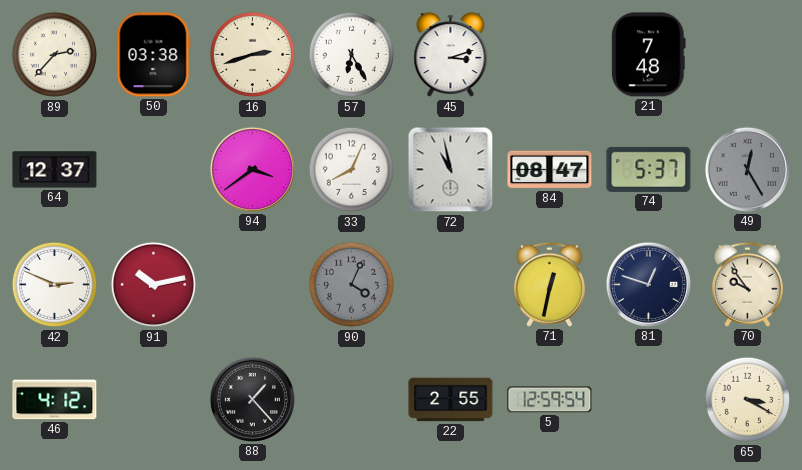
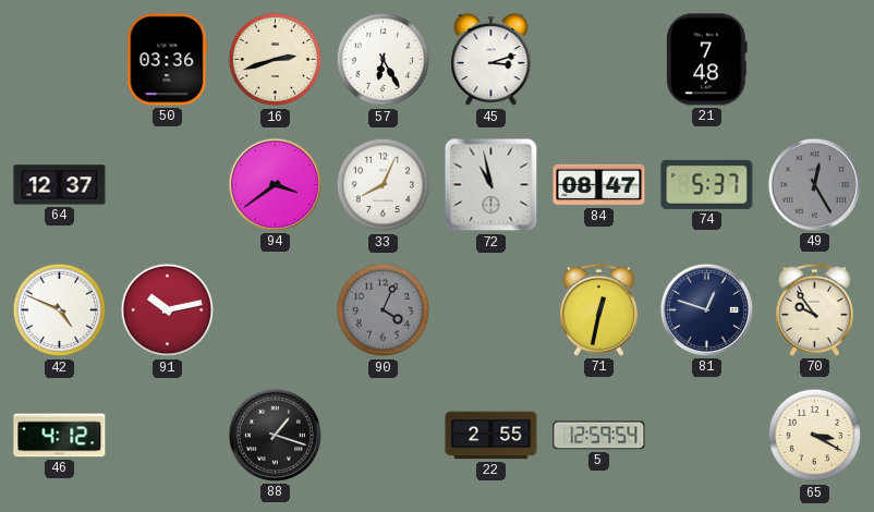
89: 2:37 -> none
50: 03:38 -> 03:36
42: 2:49 -> 4:49
88: 1:23 -> 1:18
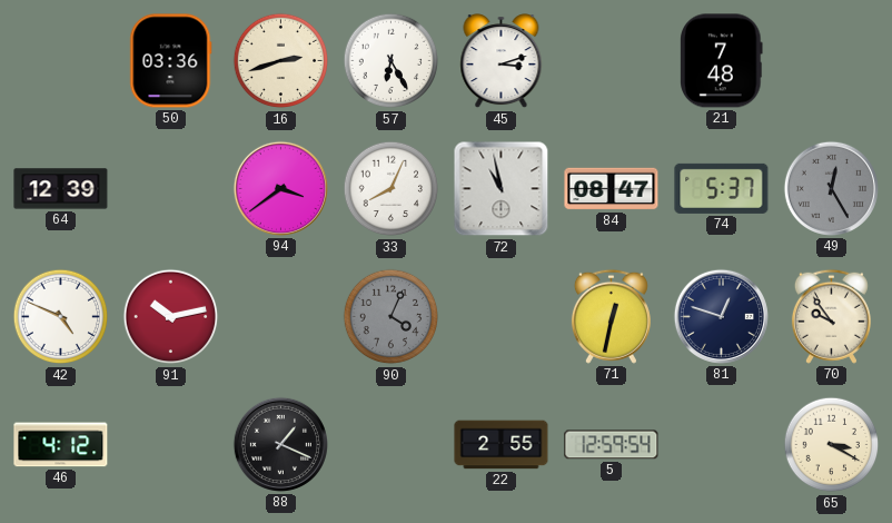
64: 12:37 -> 12:39
88: 1:18 -> 1:19
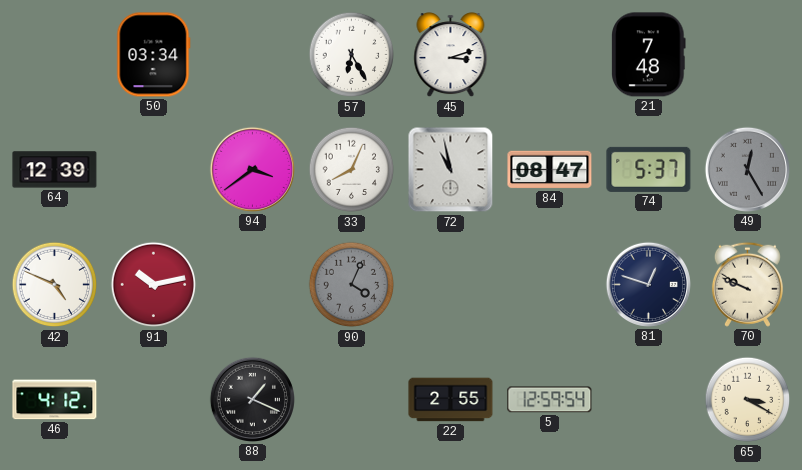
50: 03:36 -> 03:34
16: 2:42 -> none
71: 12:32 -> none
70: 9:54 -> 9:49
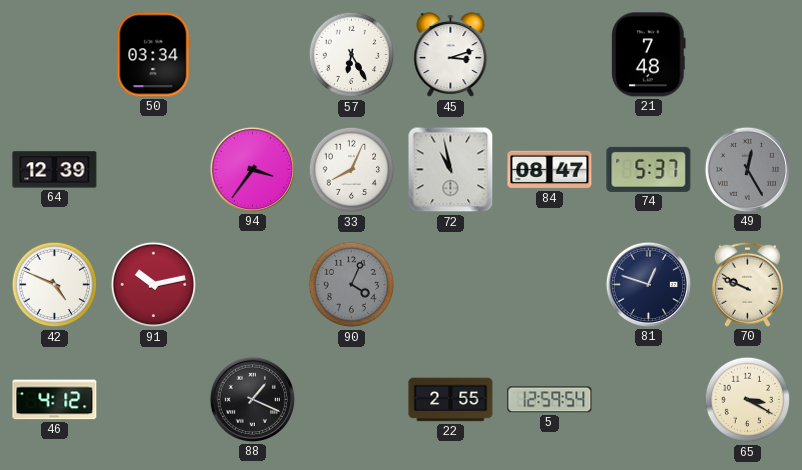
94: 3:39 -> 3:36
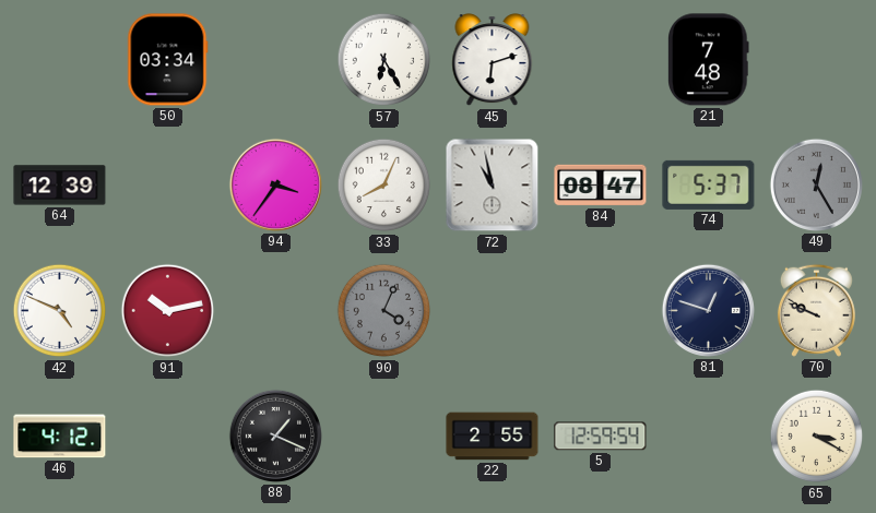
45: 3:12 -> 6:12
